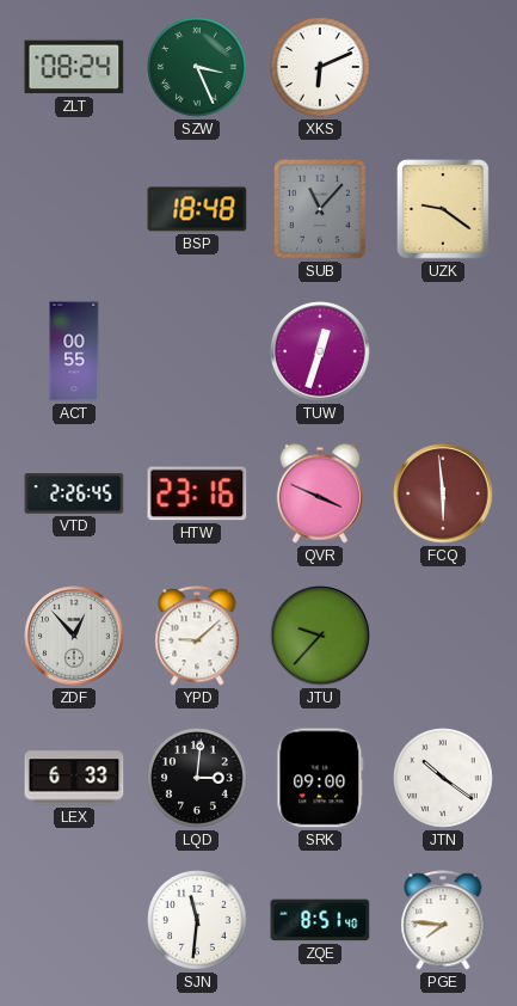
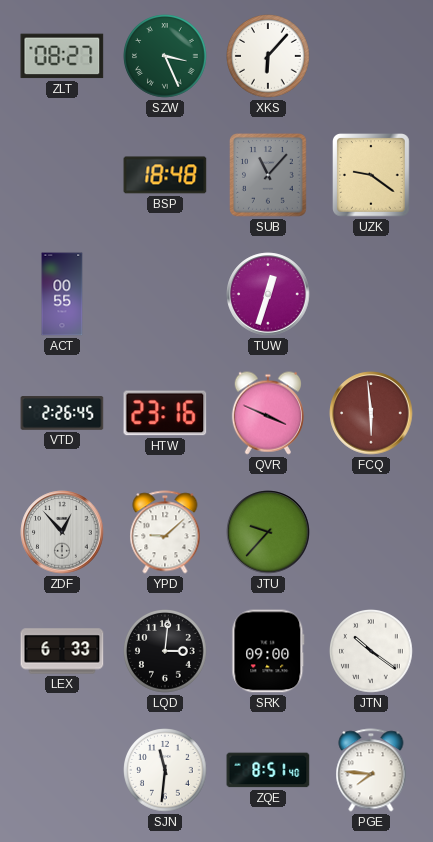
ZLT: 08:24 -> 08:27
XKS: 6:11 -> 6:07
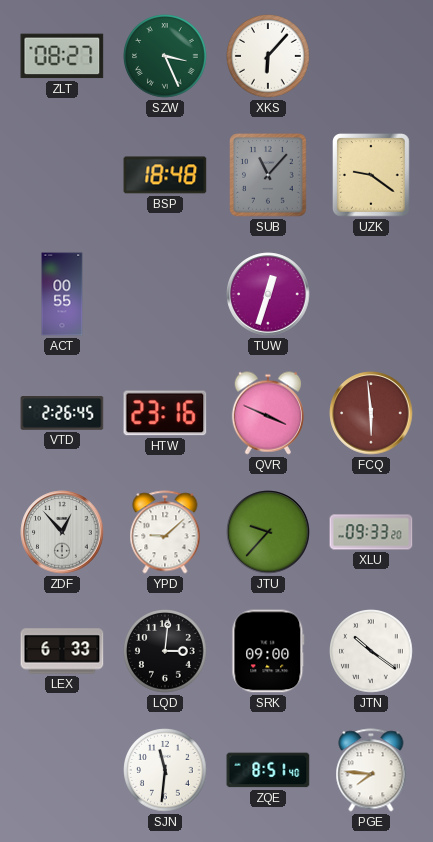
XLU: none -> 09:33
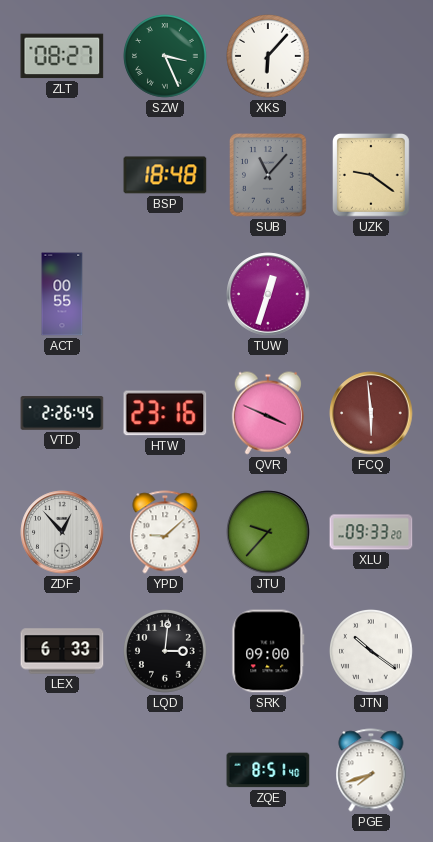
SJN: 11:31 -> none
PGE: 7:46 -> 7:42
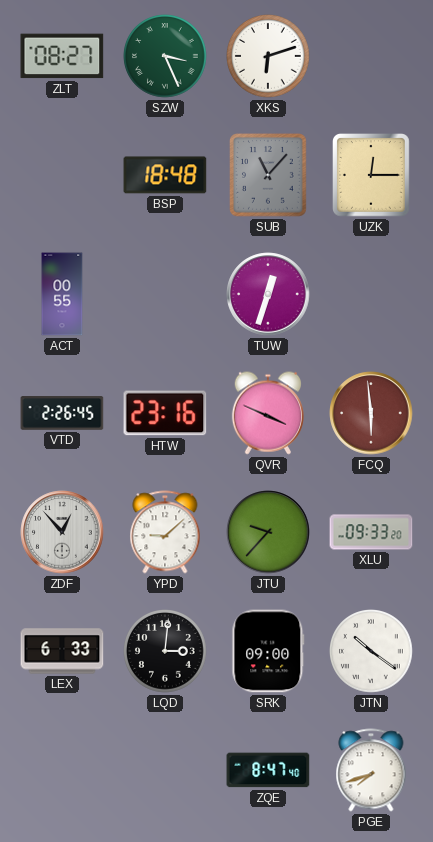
XKS: 6:07 -> 6:12
UZK: 9:21 -> 12:15
ZQE: 8:51 -> 8:47
